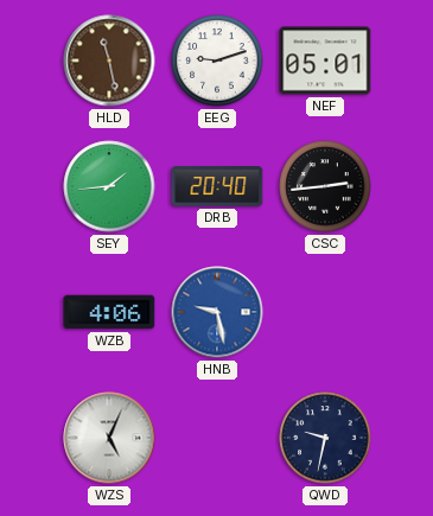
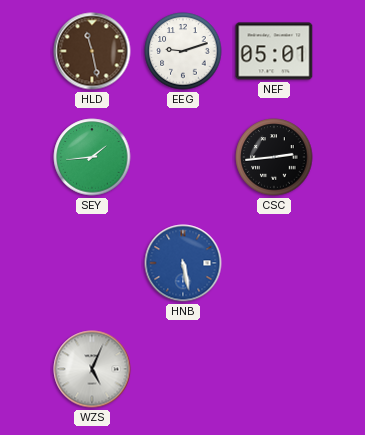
DRB: 20:40 -> none
WZB: 4:06 -> none
HNB: 9:28 -> 5:28
QWD: 9:32 -> none
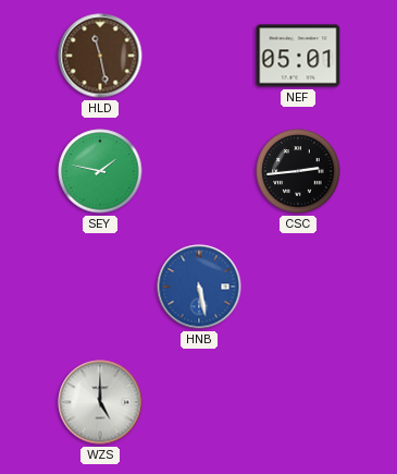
EEG: 9:12 -> none
SEY: 1:44 -> 1:47
WZS: 5:04 -> 5:00
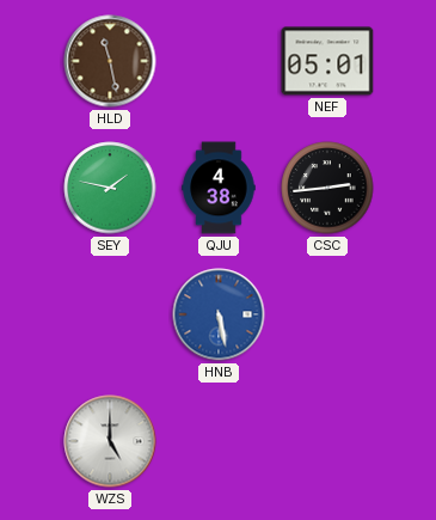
QJU: none -> 4:38
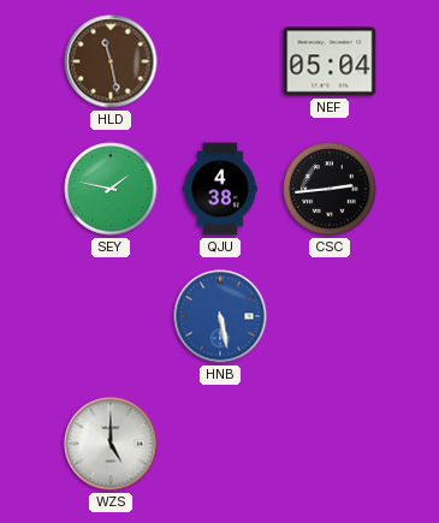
NEF: 05:01 -> 05:04
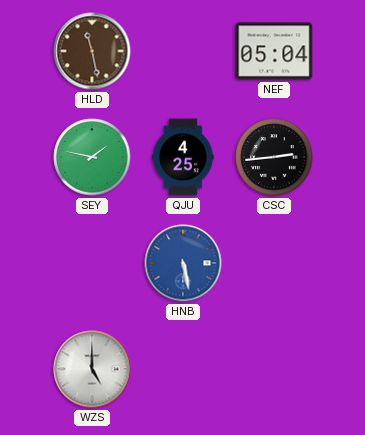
QJU: 4:38 -> 4:25
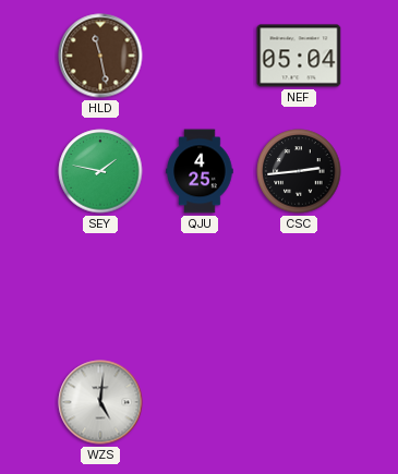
HNB: 5:28 -> none
WZS: 5:00 -> 5:01
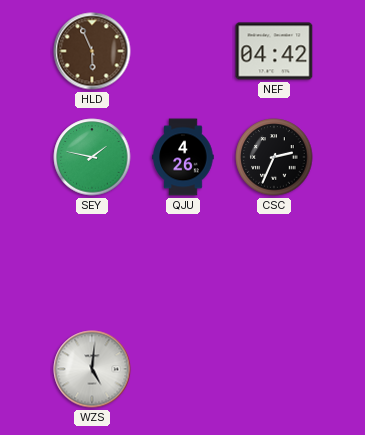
HLD: 11:28 -> 5:56
NEF: 05:04 -> 04:42
QJU: 4:25 -> 4:26
CSC: 2:44 -> 2:34
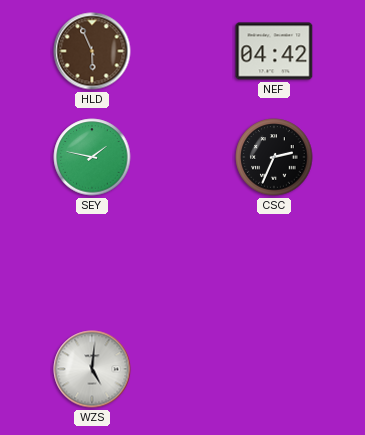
QJU: 4:26 -> none
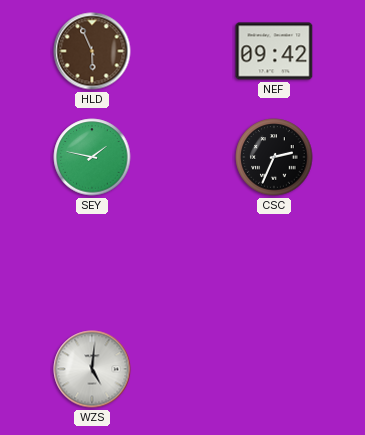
NEF: 04:42 -> 09:42
